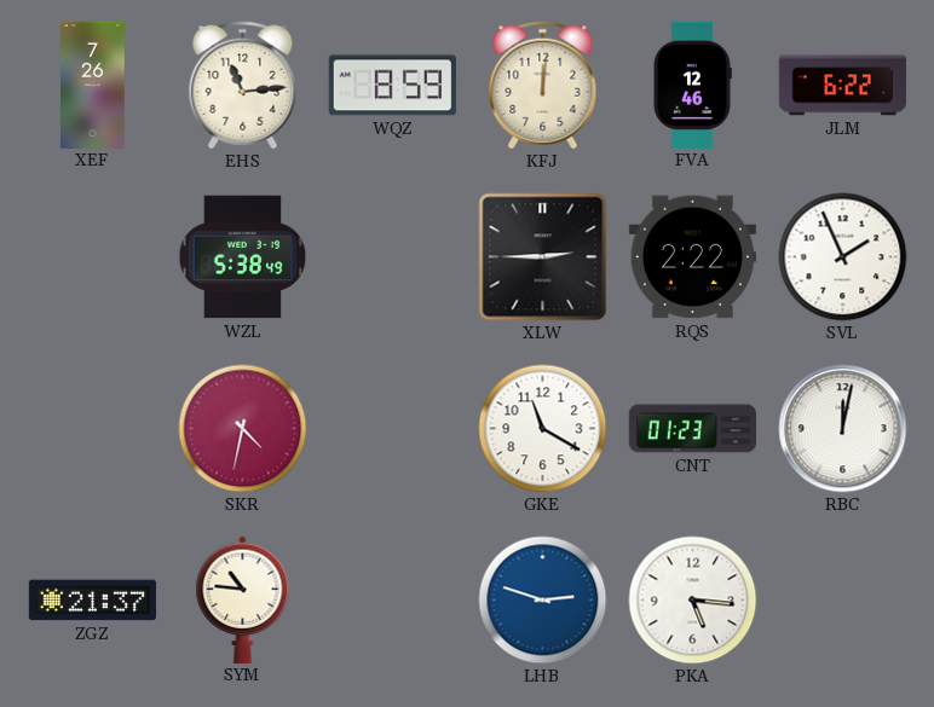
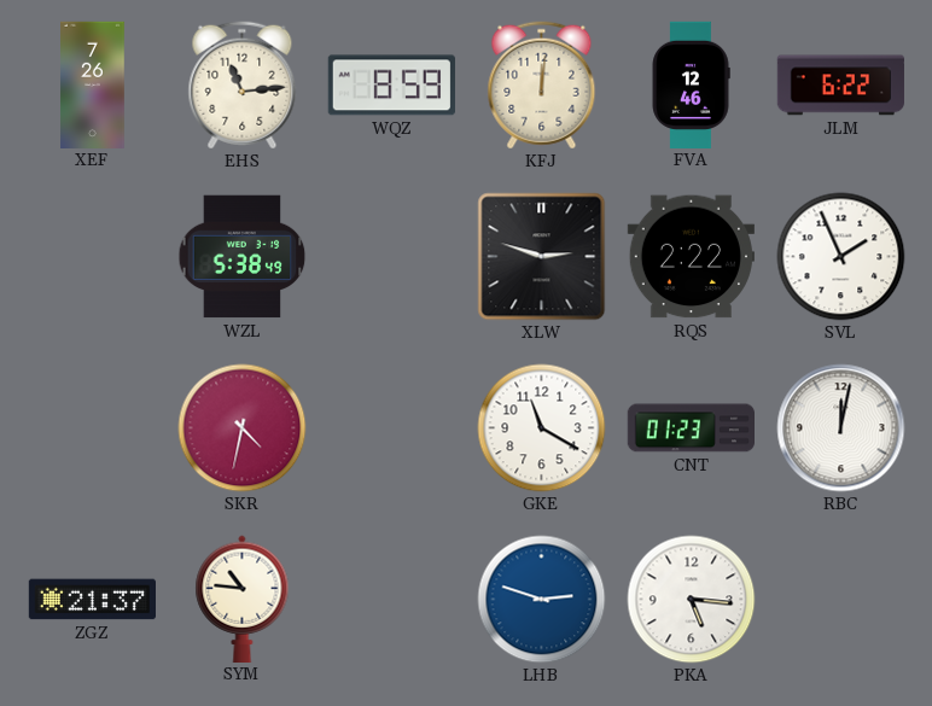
XLW: 2:45 -> 2:48
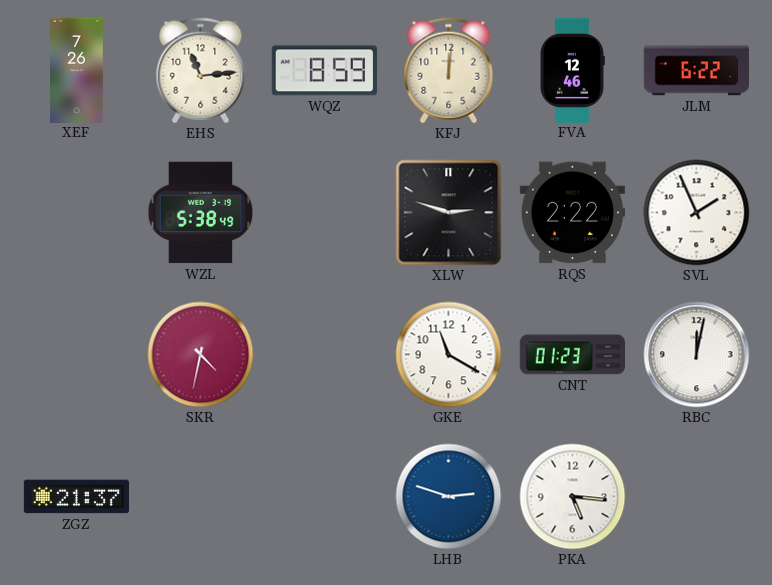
SYM: 10:46 -> none
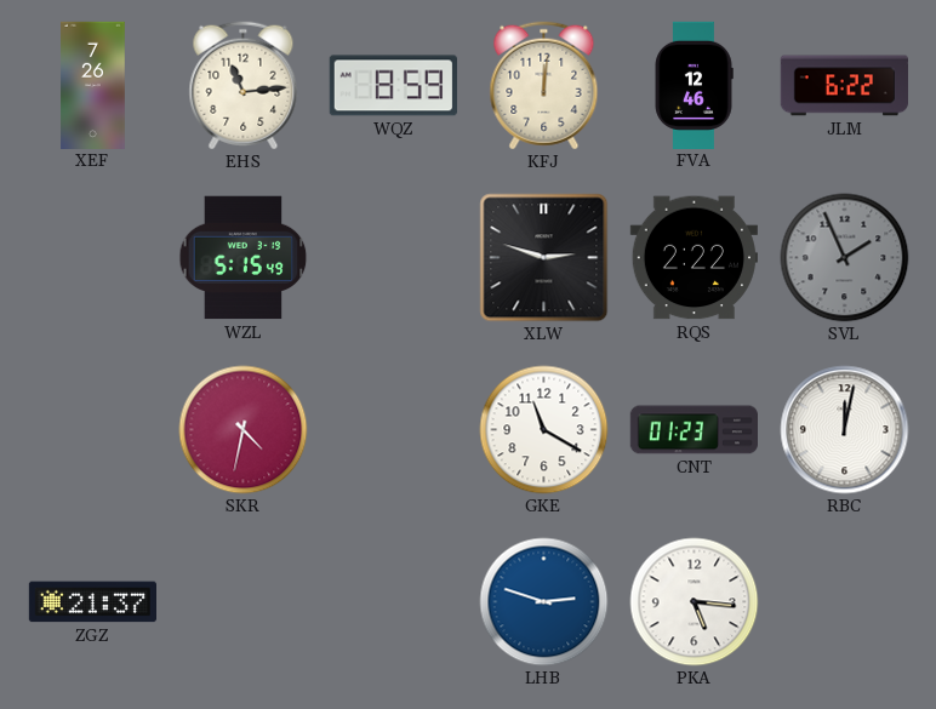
WZL: 5:38 -> 5:15
SVL dial: white -> grey
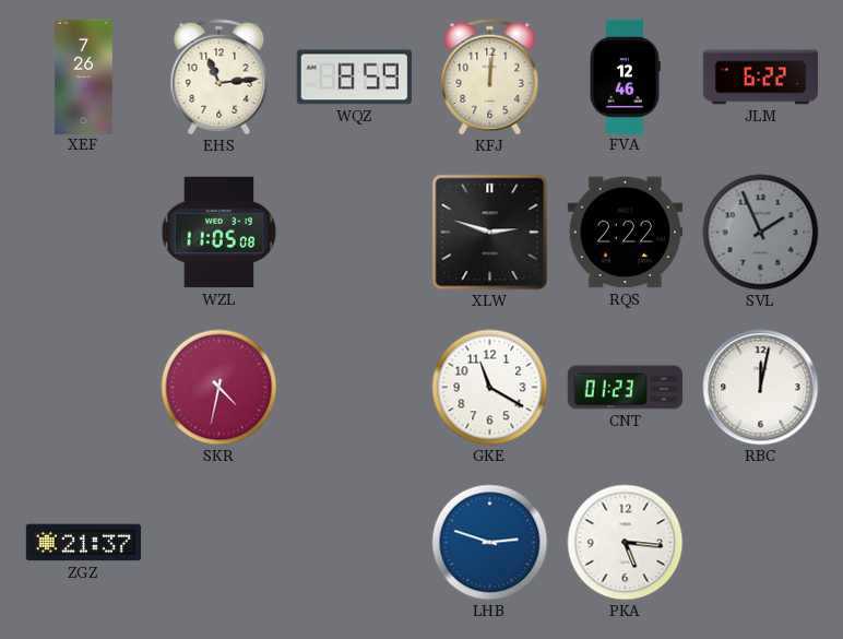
WZL: 5:15 -> 11:05
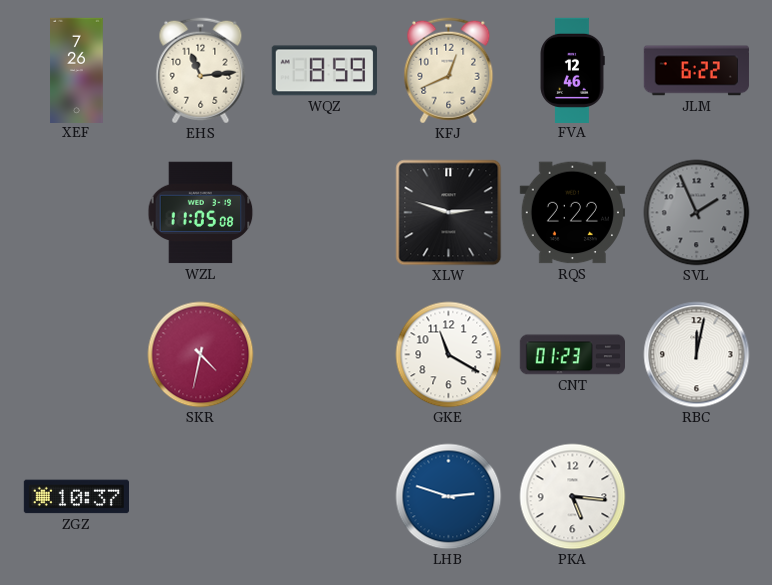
KFJ: 12:01 -> 12:41
ZGZ: 21:37 -> 10:37
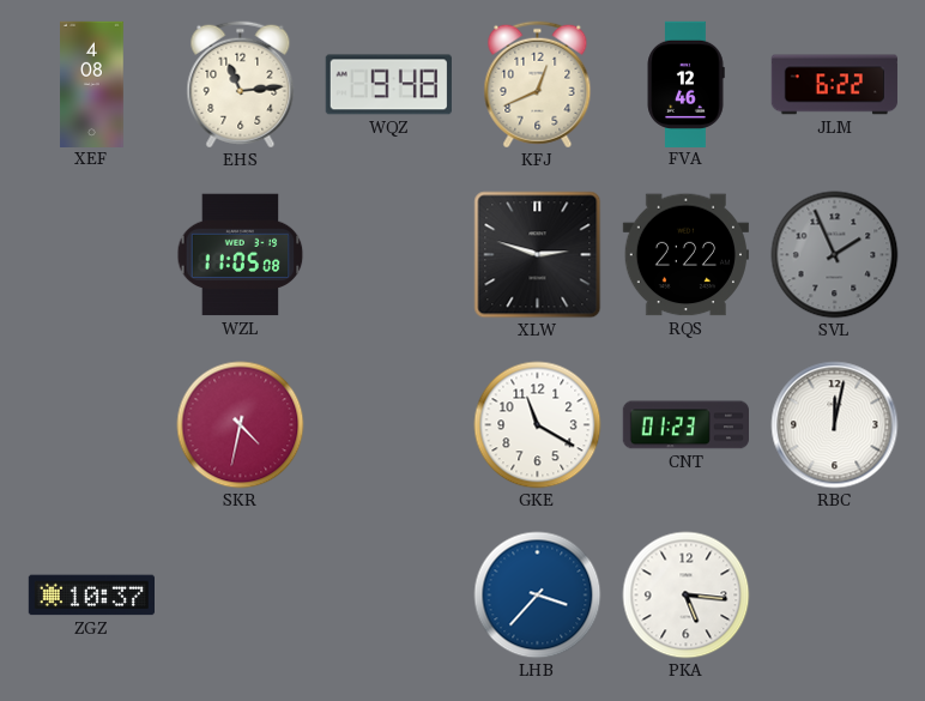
XEF: 7:26 -> 4:08
WQZ: 8:59 -> 9:48
LHB: 2:48 -> 3:37
